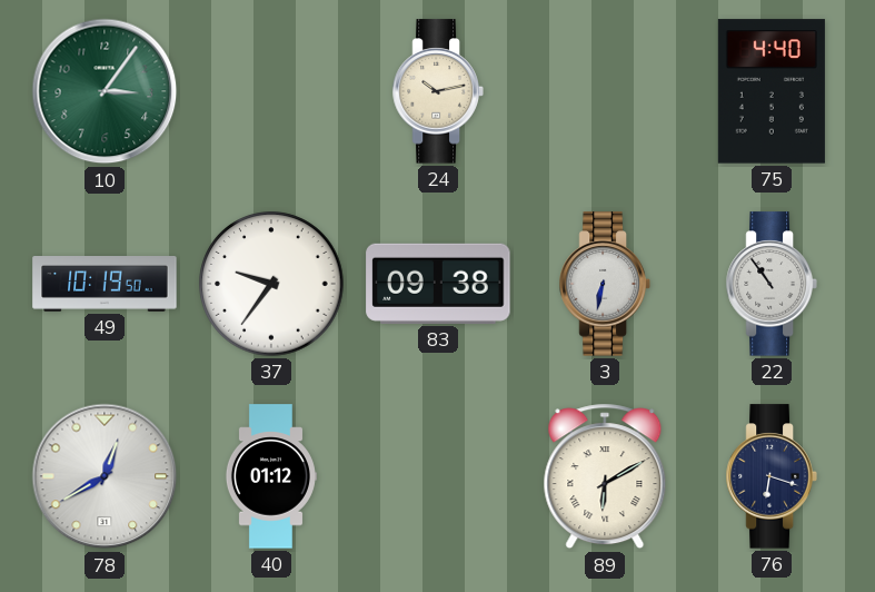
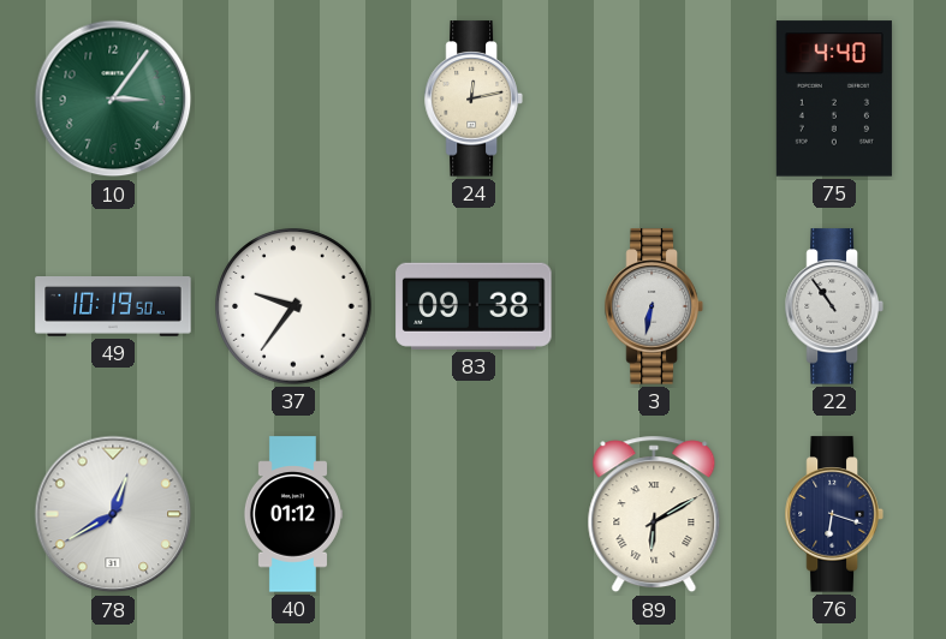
24: 10:13 -> 12:13
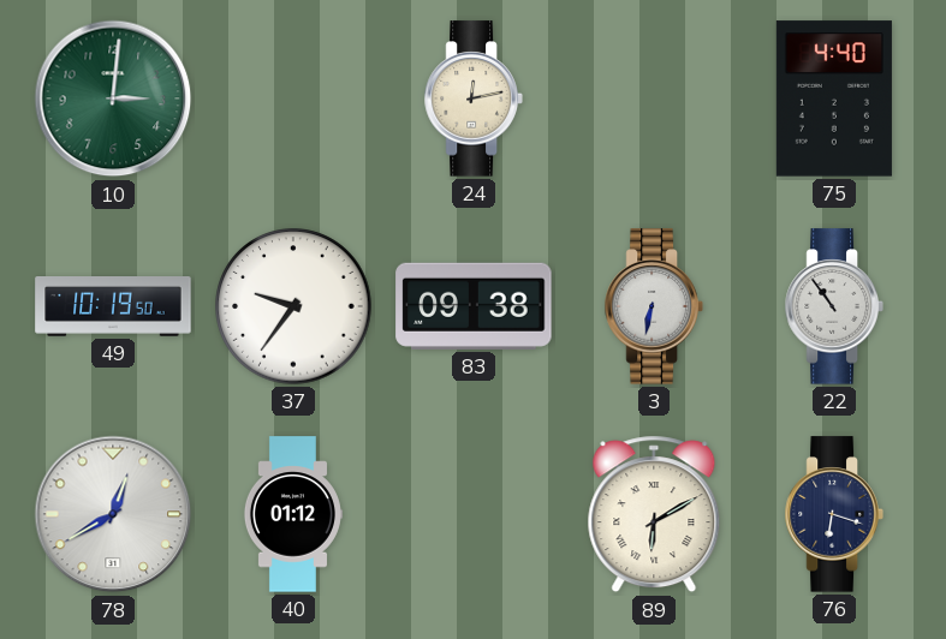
10: 3:06 -> 3:01
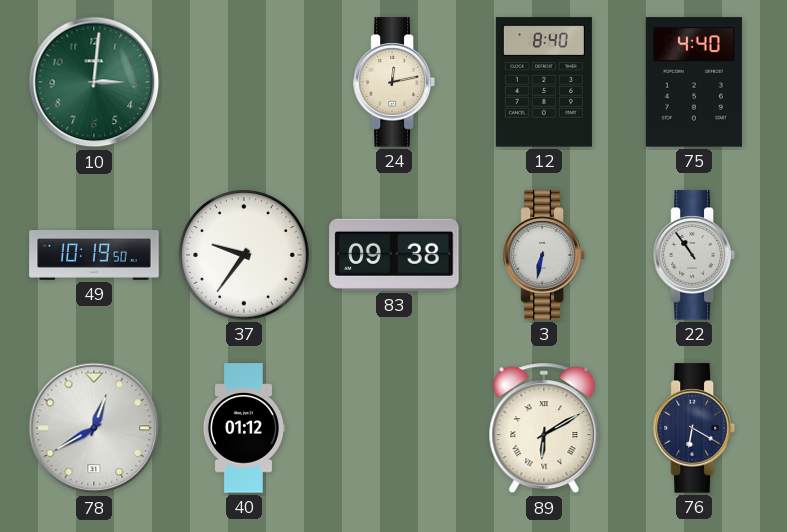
12: none -> 8:40
76: 6:18 -> 6:20
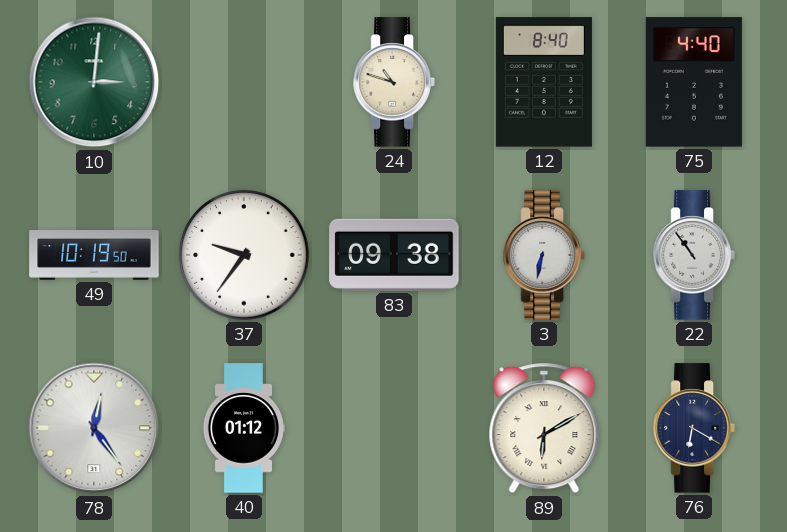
24: 12:13 -> 10:48
78: 12:40 -> 12:24
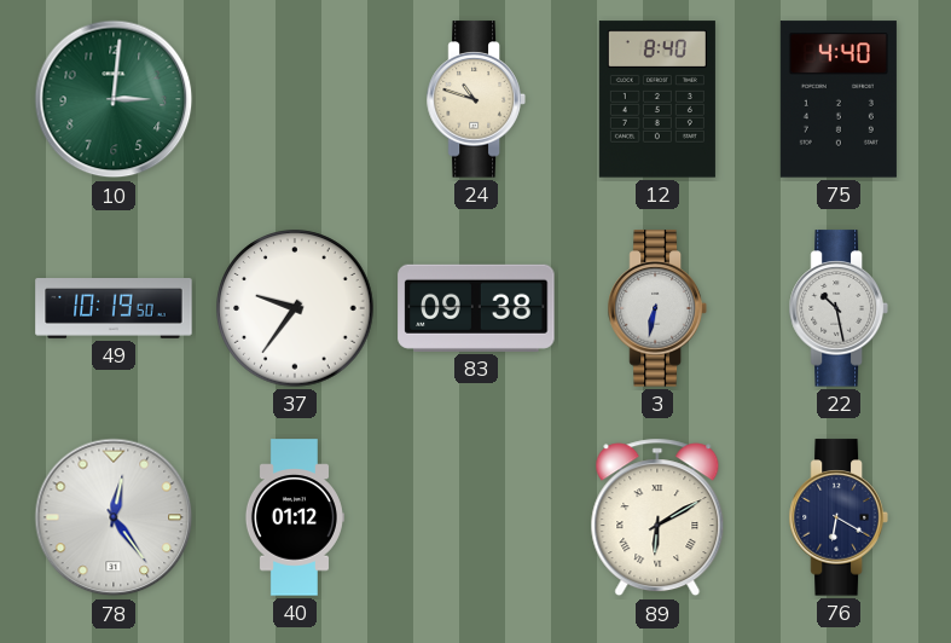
22: 10:54 -> 10:28
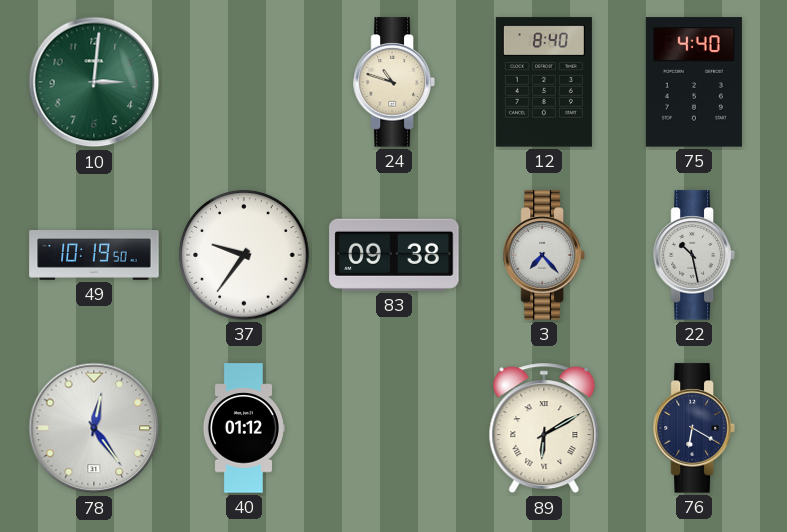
3: 6:32 -> 7:23
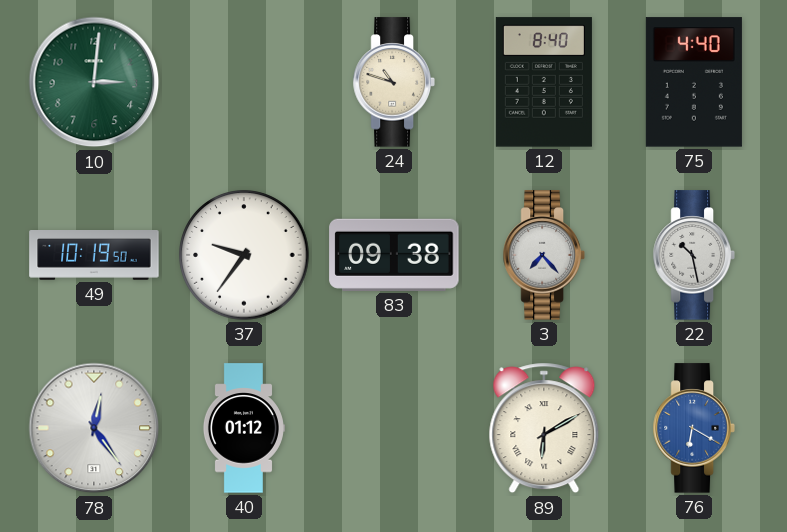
76 dial: navy -> blue
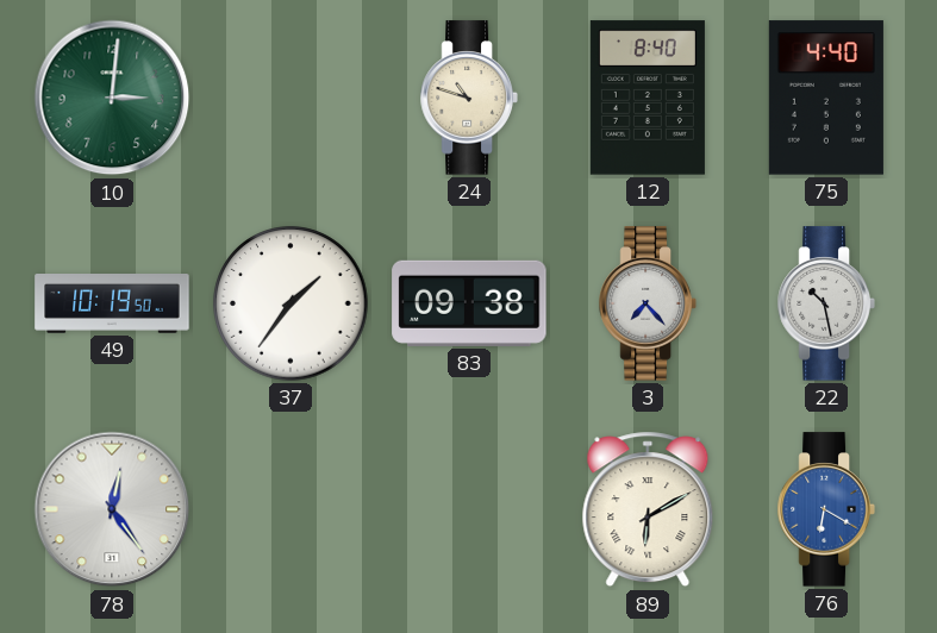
37: 9:36 -> 1:36
40: 01:12 -> none
